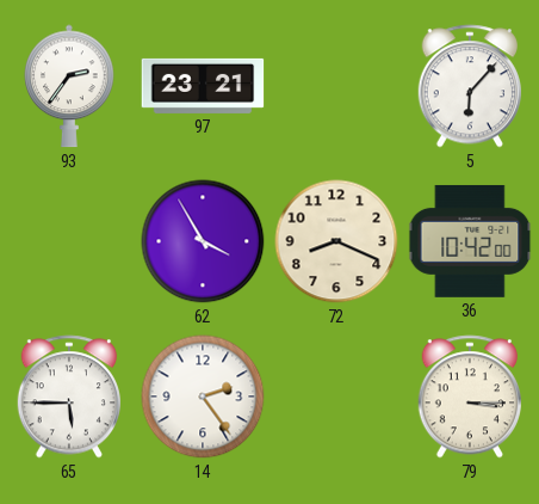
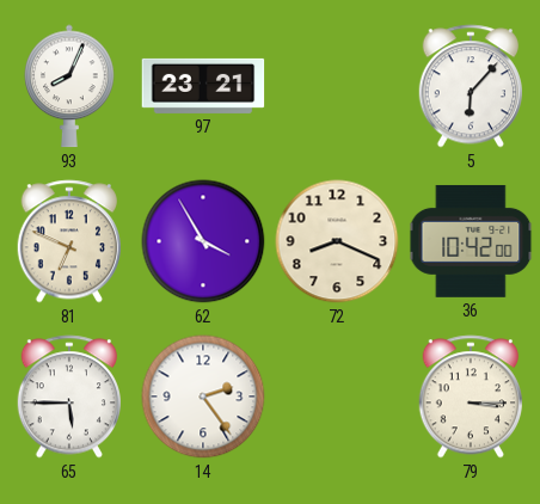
93: 2:36 -> 8:04
81: none -> 6:49
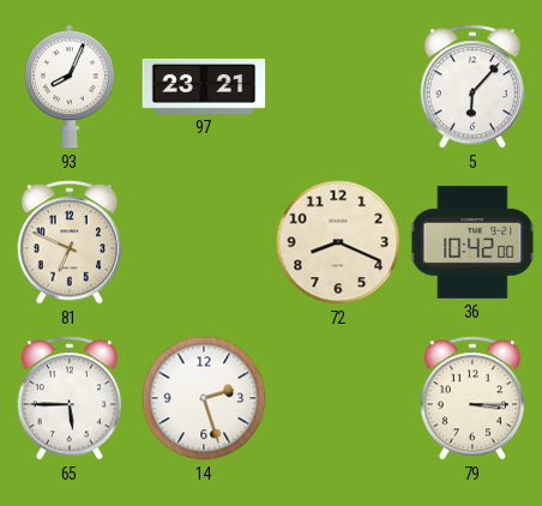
62: 3:55 -> none
14: 2:24 -> 2:27
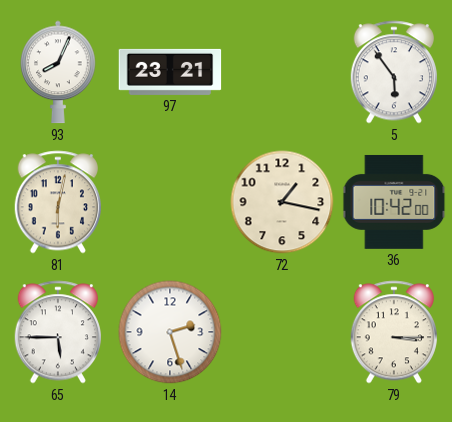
5: 6:07 -> 5:54
81: 6:49 -> 6:02
72: 8:19 -> 1:17
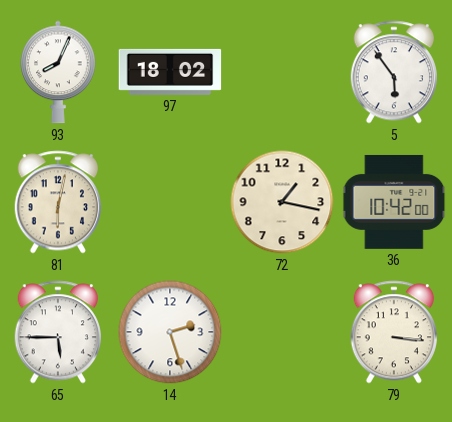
97: 23:21 -> 18:02
79: 3:15 -> 3:16
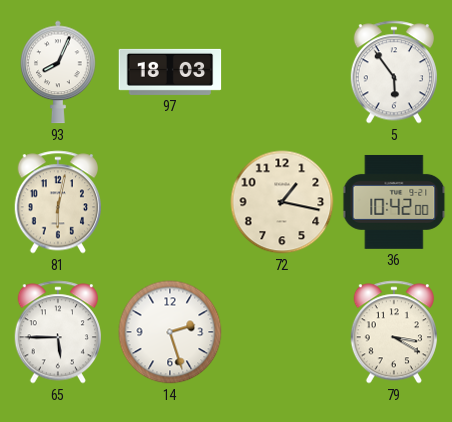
97: 18:02 -> 18:03
79: 3:16 -> 3:20
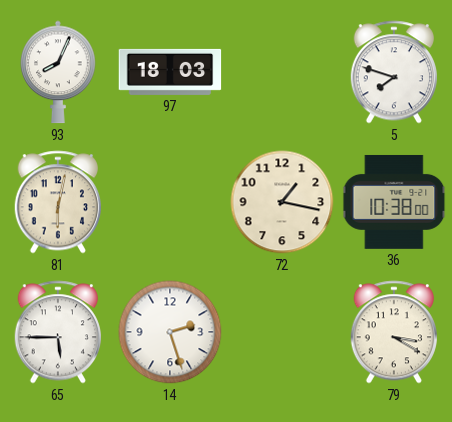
5: 5:54 -> 7:48
36: 10:42 -> 10:38
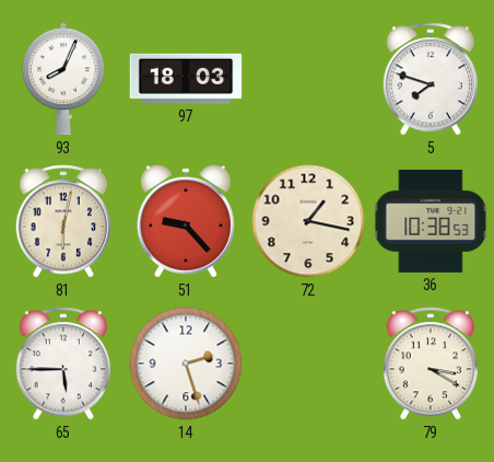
51: none -> 9:23
36: 10:38:00 -> 10:38:53
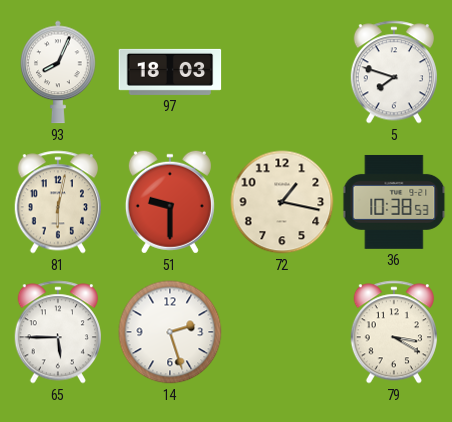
51: 9:23 -> 9:30
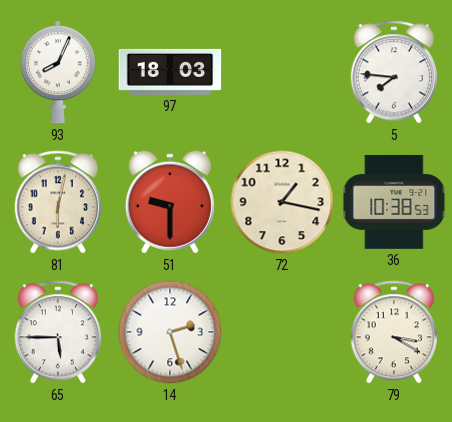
5: 7:48 -> 7:46
